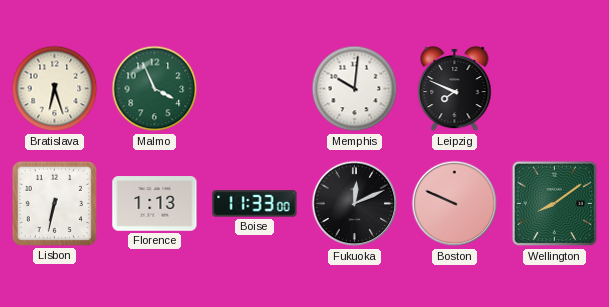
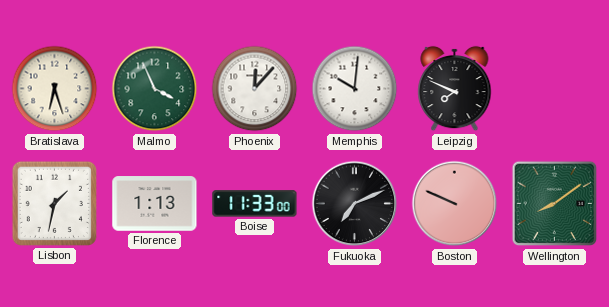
Phoenix: none -> 12:07
Lisbon: 6:32 -> 1:32
Fukuoka: 12:11 -> 7:11
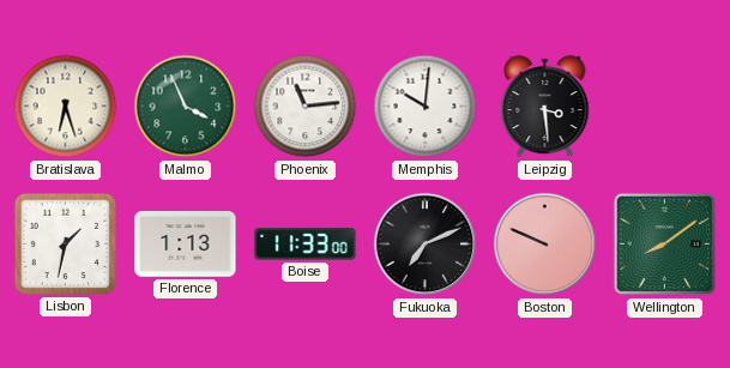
Phoenix: 12:07 -> 11:14
Leipzig: 7:49 -> 3:29
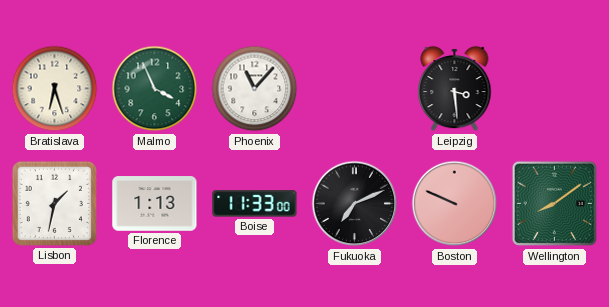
Phoenix: 11:14 -> 11:07
Memphis: 10:01 -> none
